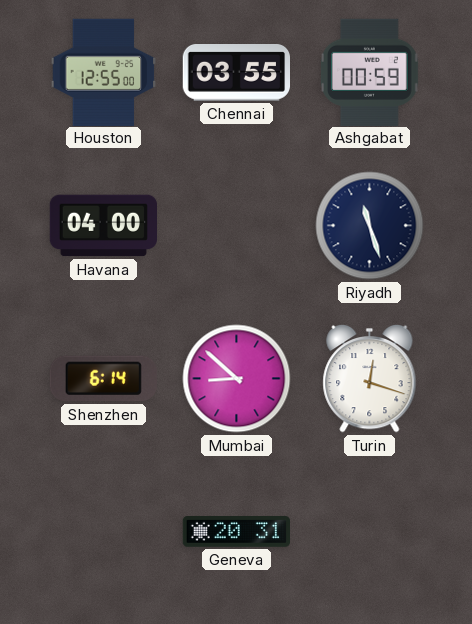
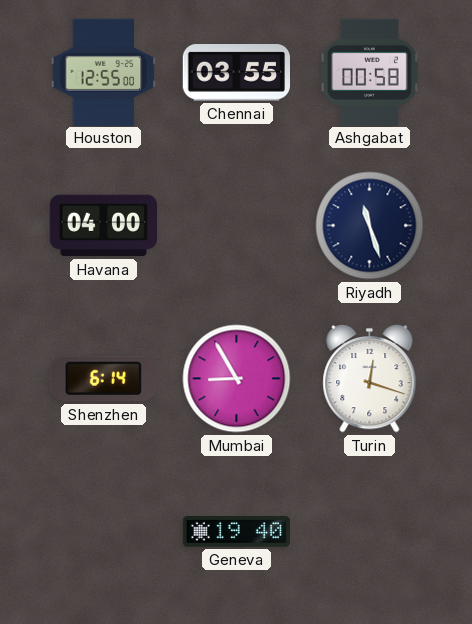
Ashgabat: 00:59 -> 00:58
Mumbai: 8:52 -> 8:55
Geneva: 20:31 -> 19:40
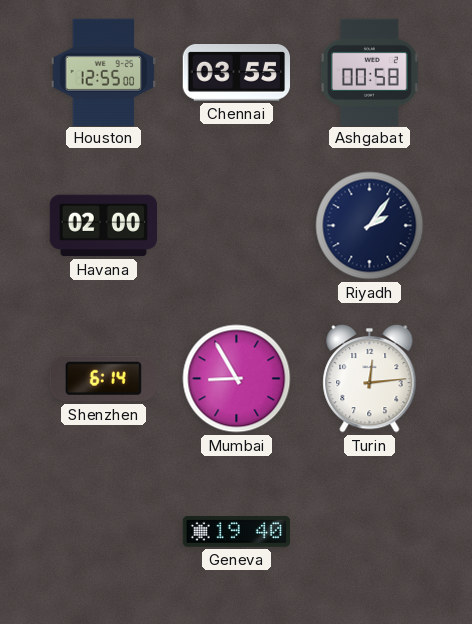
Havana: 04:00 -> 02:00
Riyadh: 11:27 -> 2:06
Turin: 12:18 -> 12:14
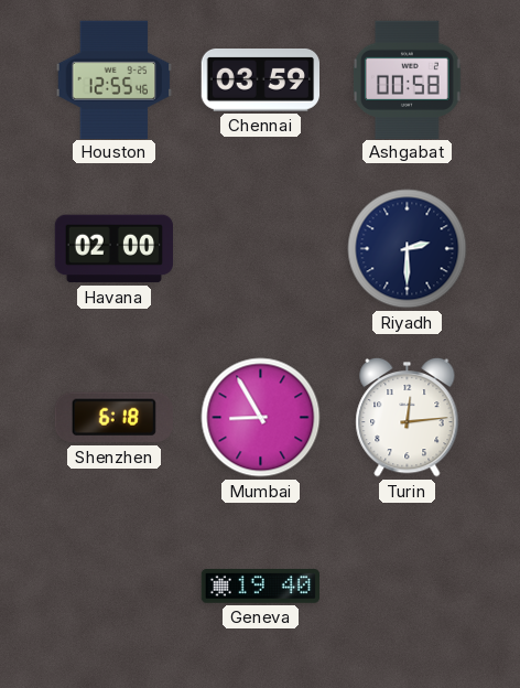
Houston: 12:55:00 -> 12:55:46
Chennai: 03:55 -> 03:59
Riyadh: 2:06 -> 2:30
Shenzhen: 6:14 -> 6:18
